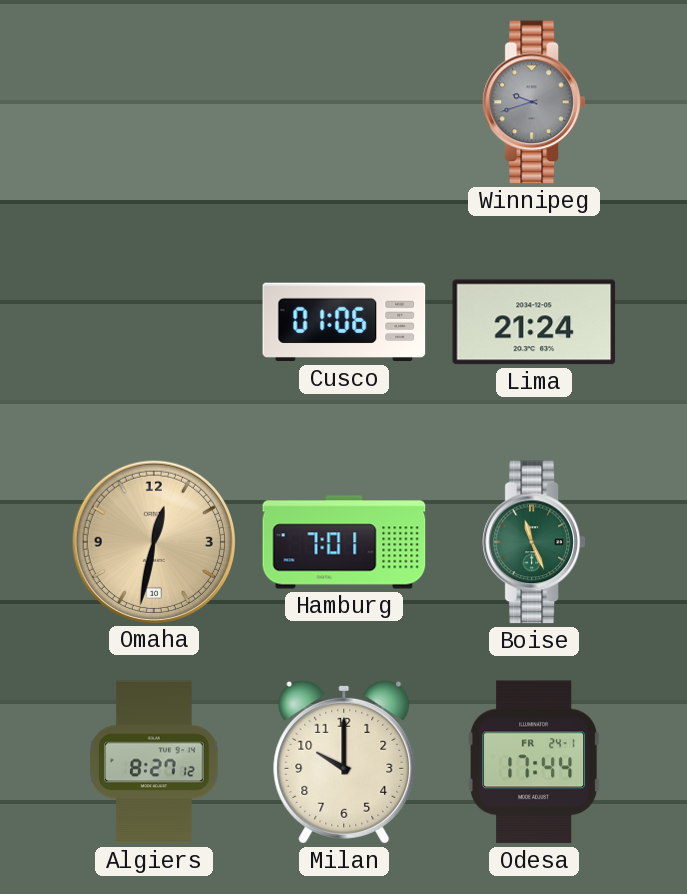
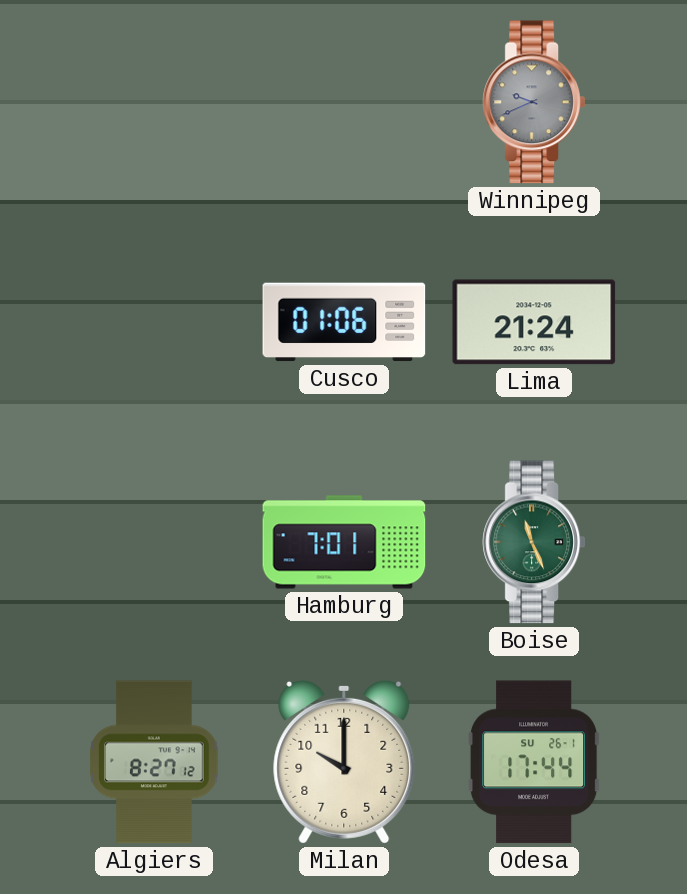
Winnipeg: 9:42 -> 9:41
Omaha: 12:32 -> none
Odesa date: FR 24-1 -> SU 26-1
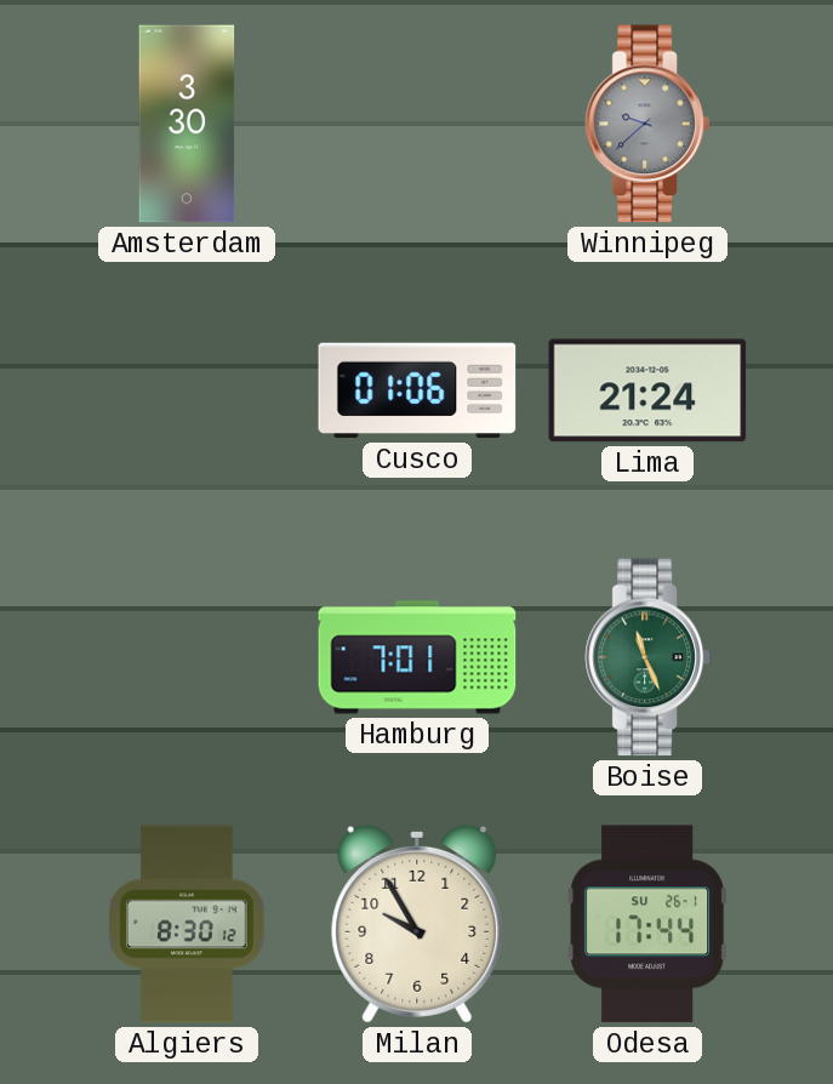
Amsterdam: none -> 3:30
Winnipeg: 9:41 -> 9:38
Algiers: 8:27 -> 8:30
Milan: 10:00 -> 9:55
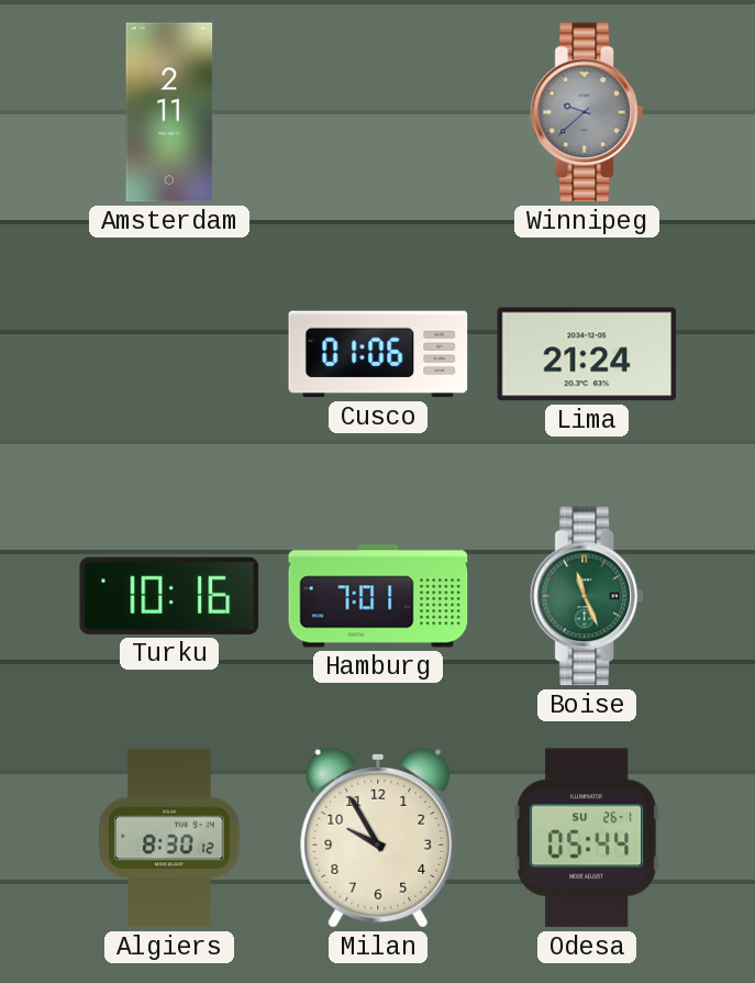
Amsterdam: 3:30 -> 2:11
Turku: none -> 10:16
Odesa: 17:44 -> 05:44
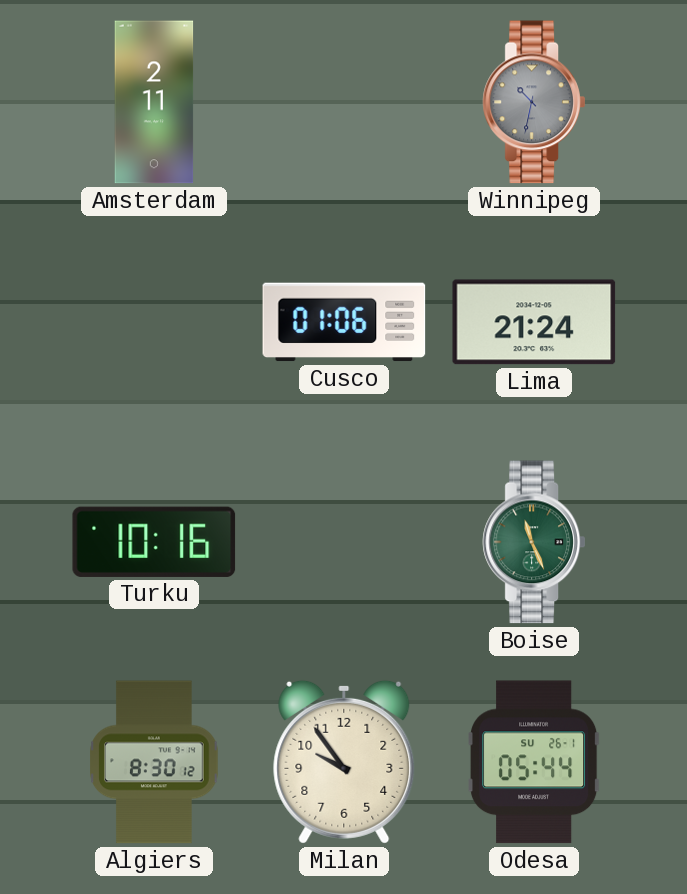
Winnipeg: 9:38 -> 10:32
Hamburg: 7:01 -> none
Milan: 9:55 -> 9:54
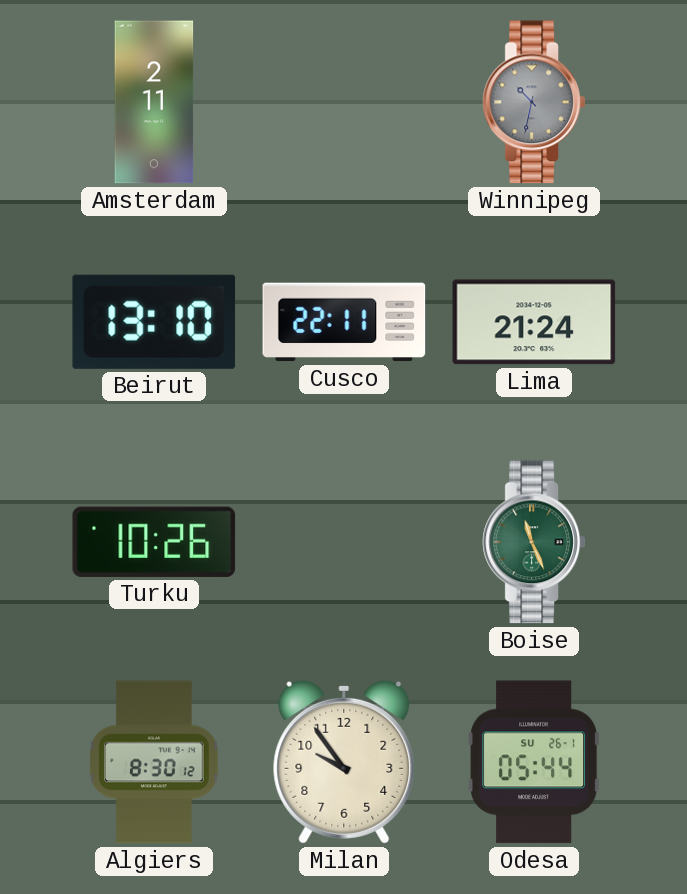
Beirut: none -> 13:10
Cusco: 01:06 -> 22:11
Turku: 10:16 -> 10:26
